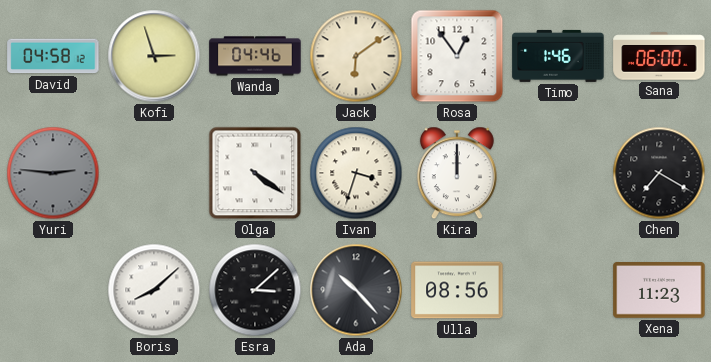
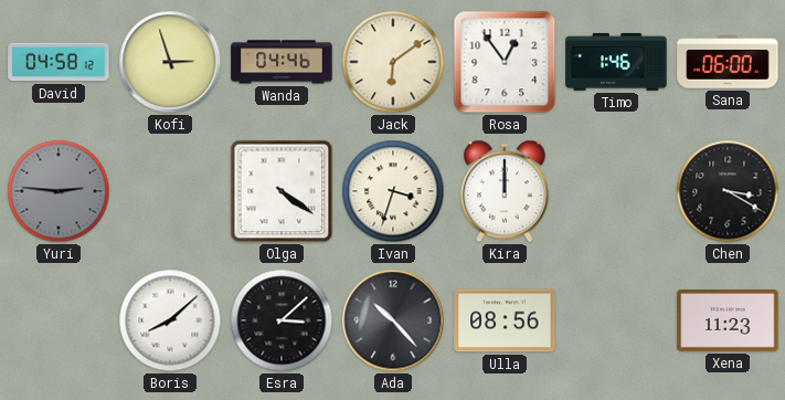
Chen: 7:20 -> 3:20
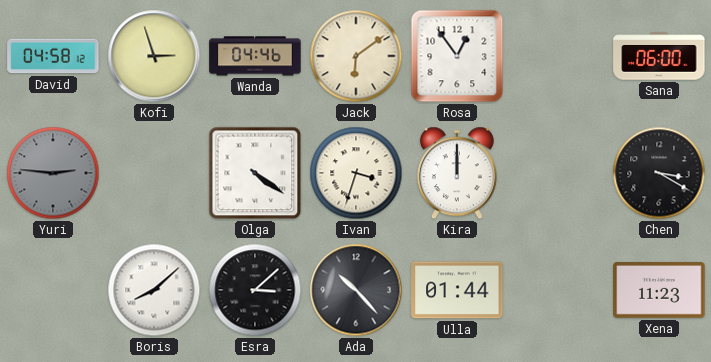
Timo: 1:46 -> none
Ulla: 08:56 -> 01:44
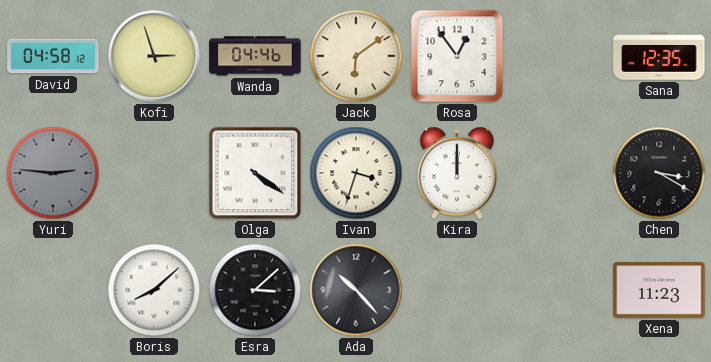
Sana: 06:00 -> 12:35
Ulla: 01:44 -> none
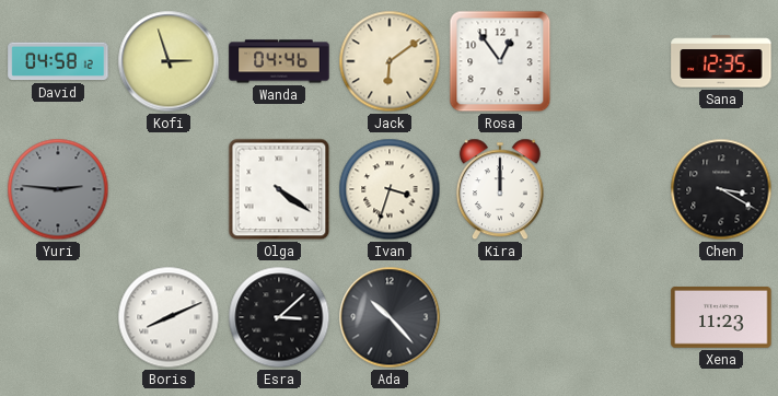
Boris: 8:08 -> 8:11
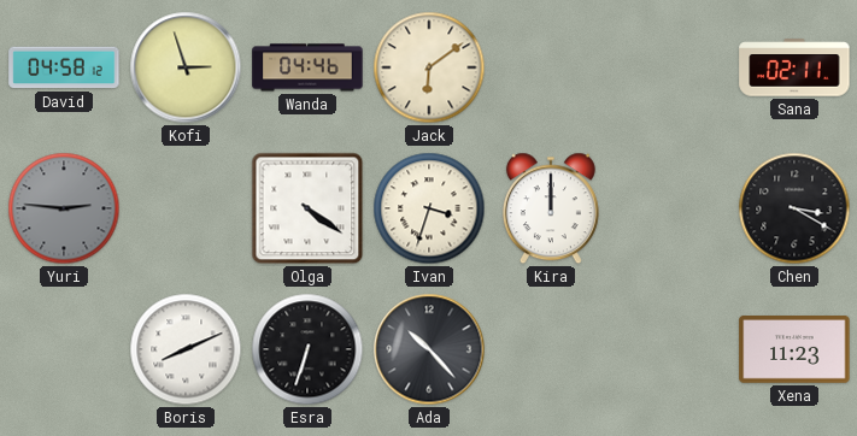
Rosa: 12:54 -> none
Sana: 12:35 -> 02:11
Esra: 3:08 -> 6:33
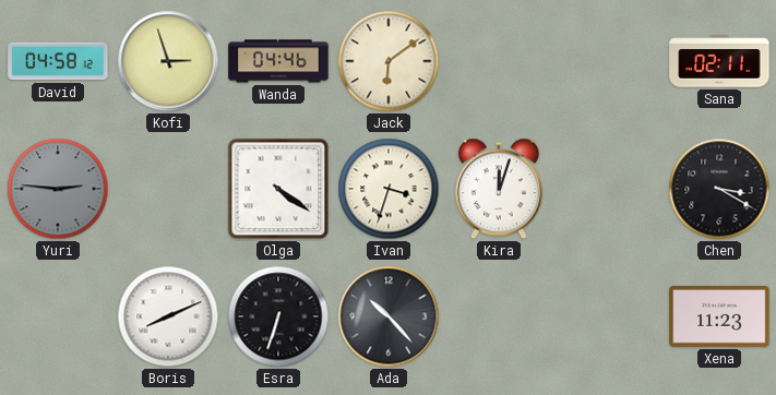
Kira: 12:00 -> 12:03
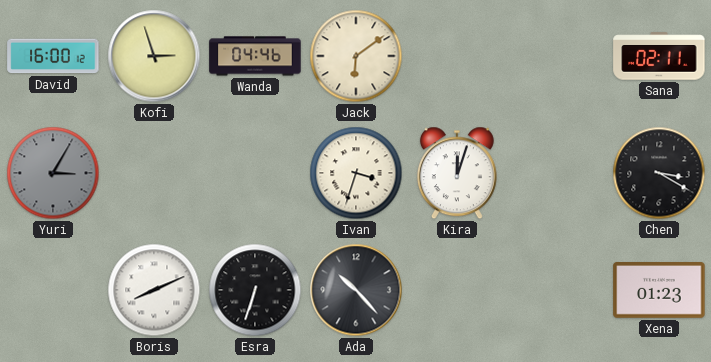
David: 04:58 -> 16:00
Yuri: 2:46 -> 3:05
Olga: 4:21 -> none
Xena: 11:23 -> 01:23
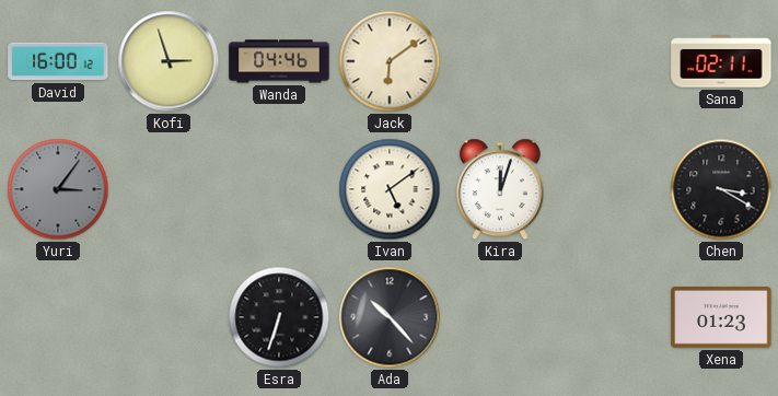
Yuri: 3:05 -> 3:06
Ivan: 3:33 -> 5:09
Boris: 8:11 -> none
